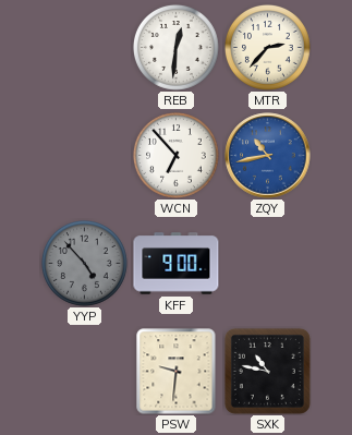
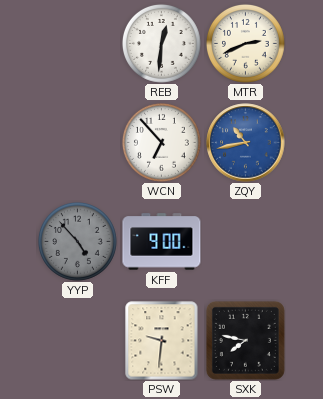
MTR: 2:37 -> 2:41
SXK: 10:47 -> 7:47
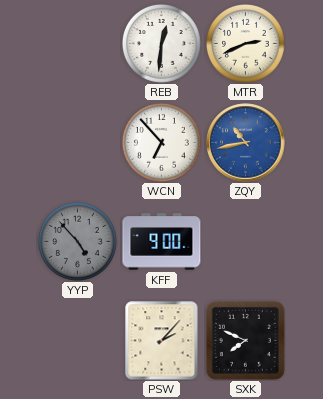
PSW: 9:31 -> 2:07
SXK: 7:47 -> 7:49
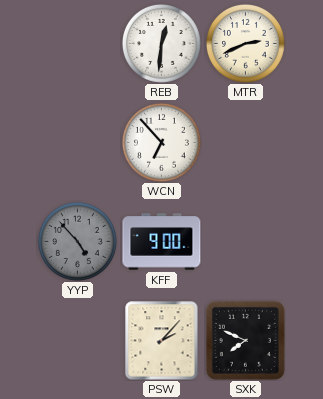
ZQY: 10:43 -> none
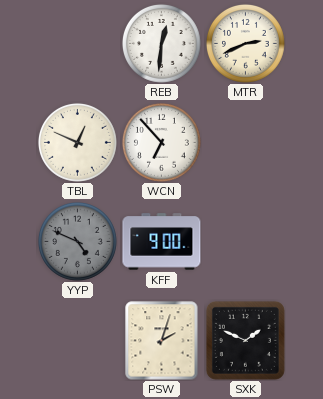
TBL: none -> 12:49
YYP: 4:53 -> 4:49
PSW: 2:07 -> 2:03
SXK: 7:49 -> 1:49
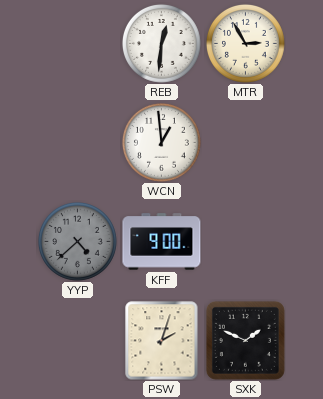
MTR: 2:41 -> 2:55
TBL: 12:49 -> none
WCN: 6:53 -> 12:59
YYP: 4:49 -> 4:38
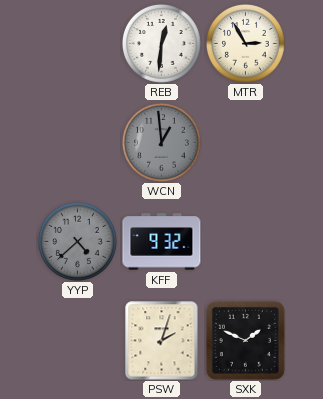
WCN dial: white -> grey
KFF: 9:00 -> 9:32
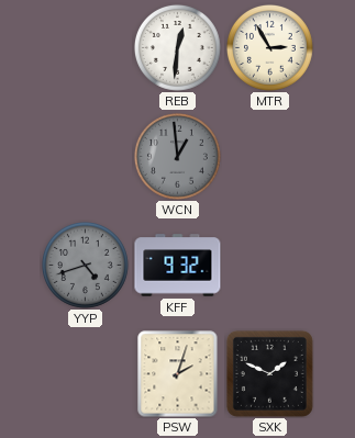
YYP: 4:38 -> 4:42
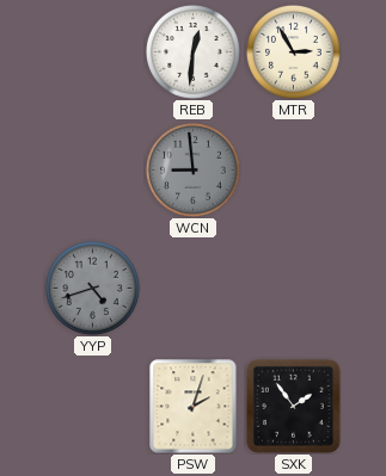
WCN: 12:59 -> 8:59
KFF: 9:32 -> none
SXK: 1:49 -> 1:54
